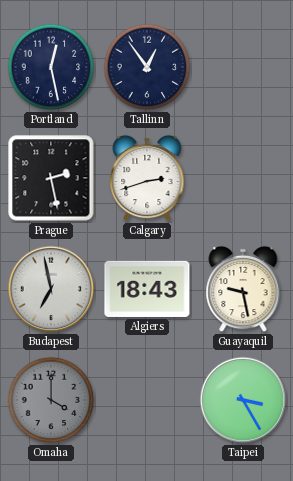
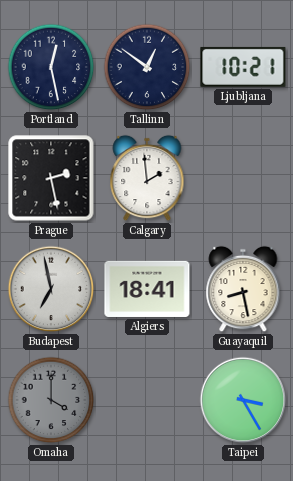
Tallinn: 12:54 -> 12:51
Ljubljana: none -> 10:21
Calgary: 2:42 -> 1:59
Algiers: 18:43 -> 18:41
Guayaquil: 9:28 -> 8:28
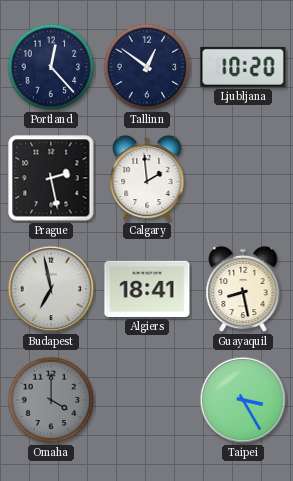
Portland: 12:28 -> 12:23
Ljubljana: 10:21 -> 10:20
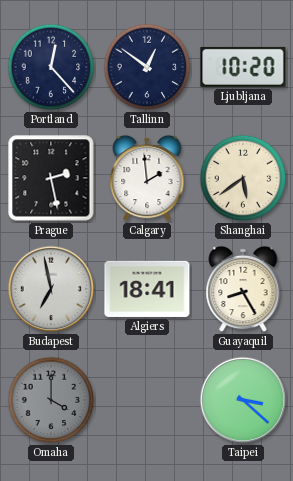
Shanghai: none -> 5:39
Guayaquil: 8:28 -> 8:25
Taipei: 3:25 -> 3:22
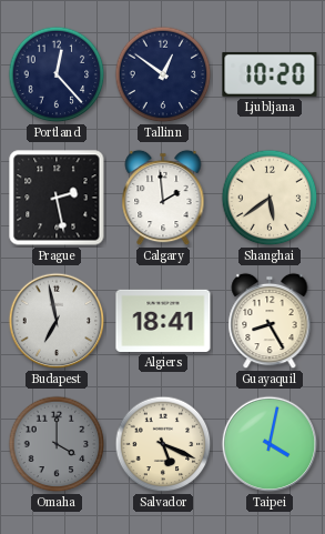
Salvador: none -> 5:19
Taipei: 3:22 -> 4:02
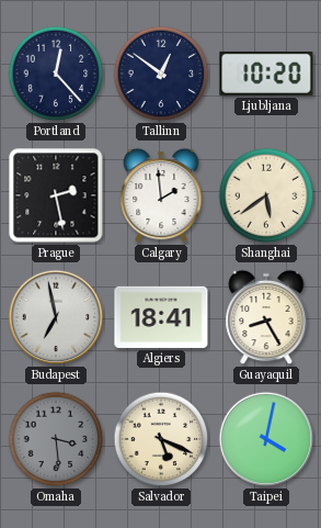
Omaha: 4:00 -> 3:29
